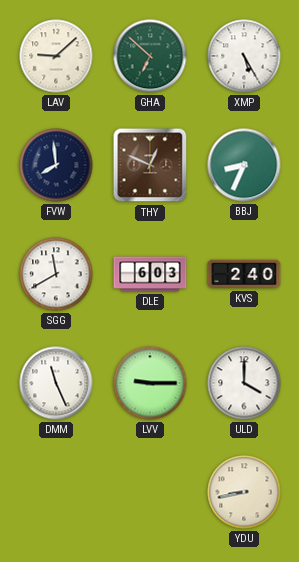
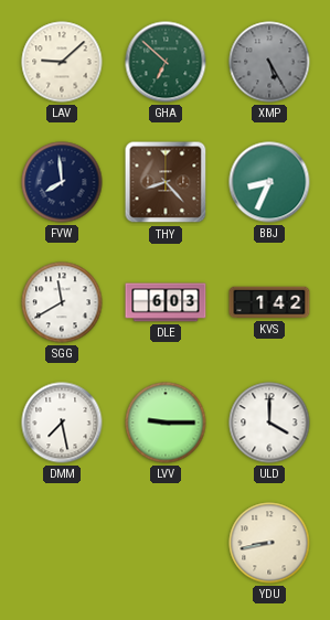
XMP dial: white -> grey
THY: 12:49 -> 8:23
KVS: 2:40 -> 1:42
DMM: 11:26 -> 7:28
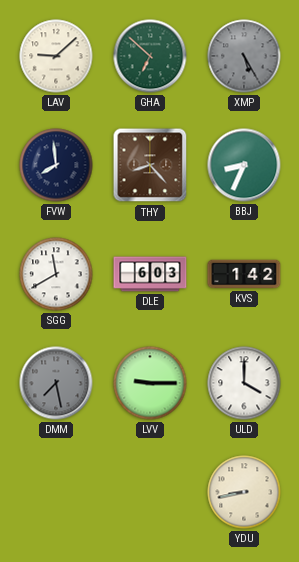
DMM dial: white -> grey
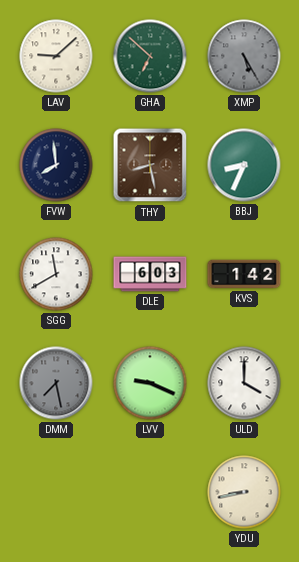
THY: 8:23 -> 8:28
LVV: 9:15 -> 9:19
